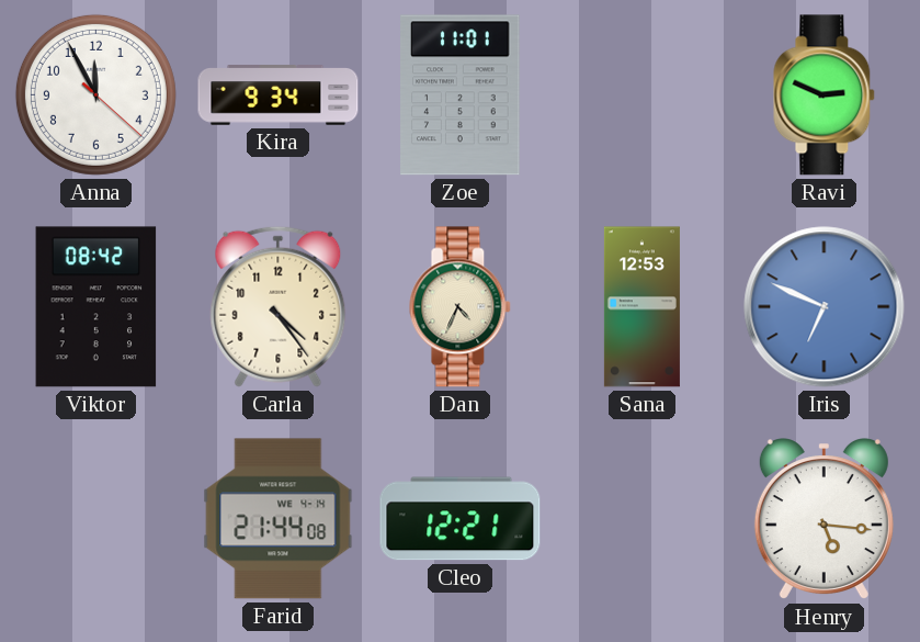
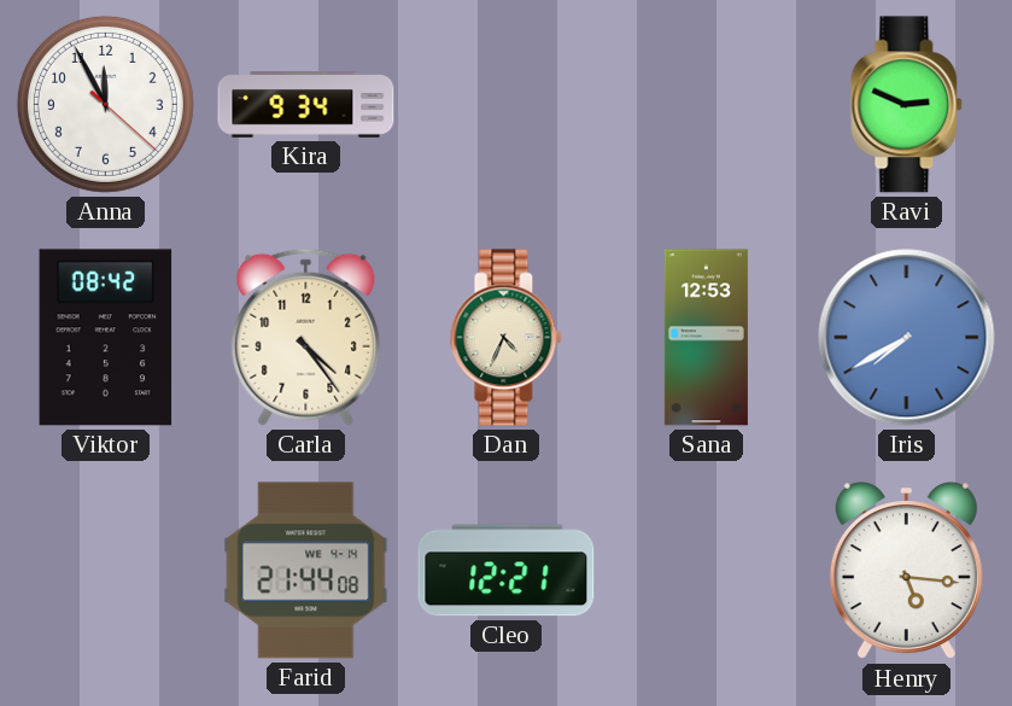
Zoe: 11:01 -> none
Iris: 6:49 -> 7:40
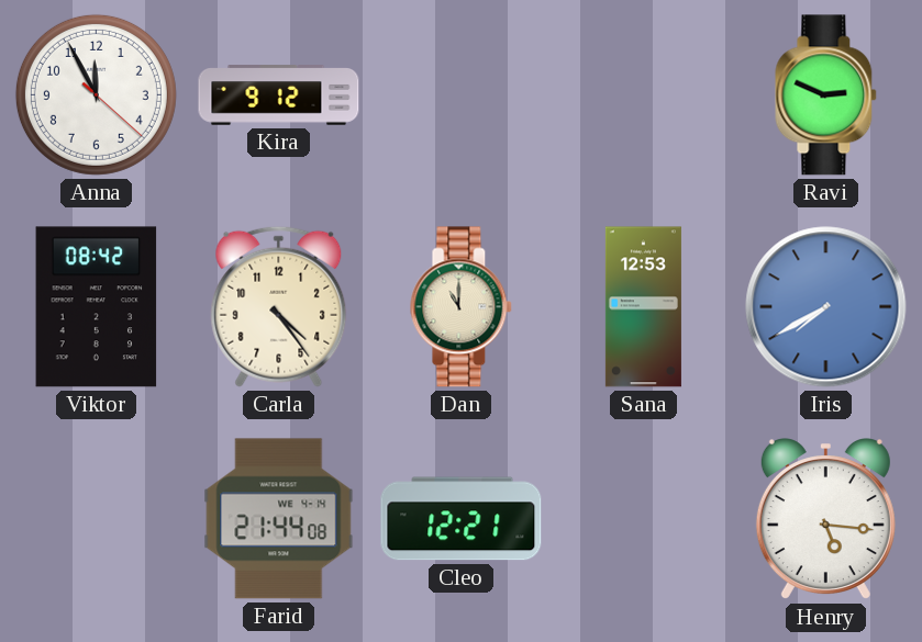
Kira: 9:34 -> 9:12
Dan: 4:34 -> 11:00
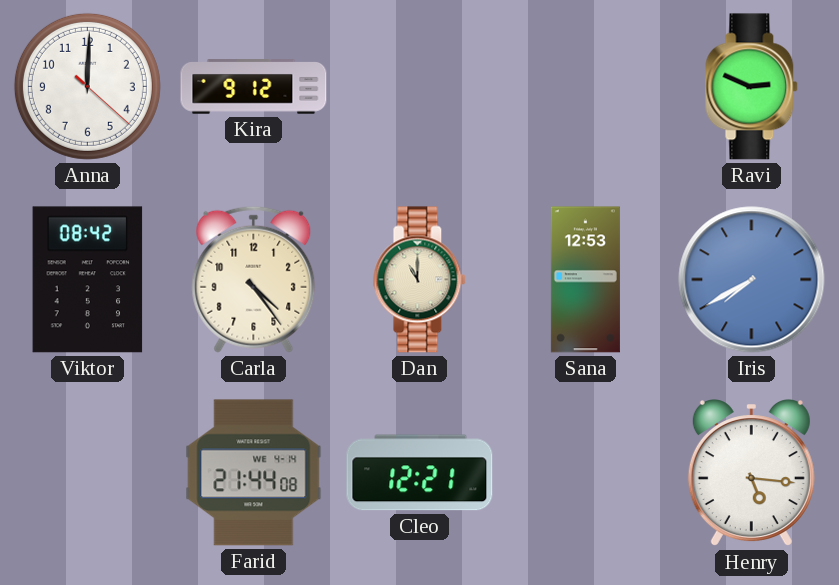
Anna: 11:55 -> 12:00
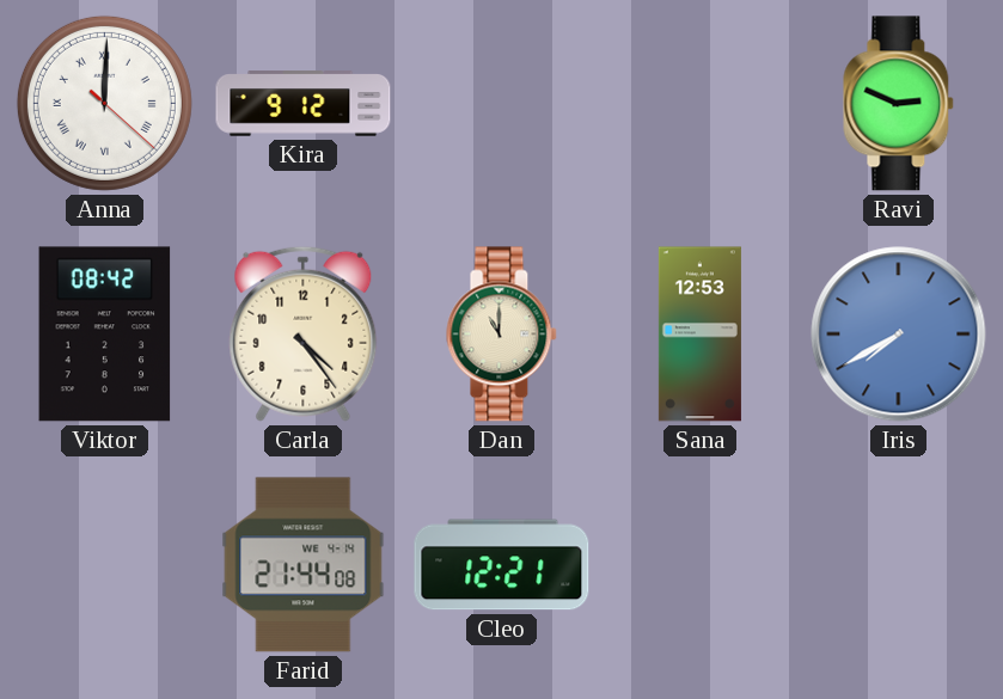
Anna numerals: Arabic -> Roman
Henry: 5:16 -> none
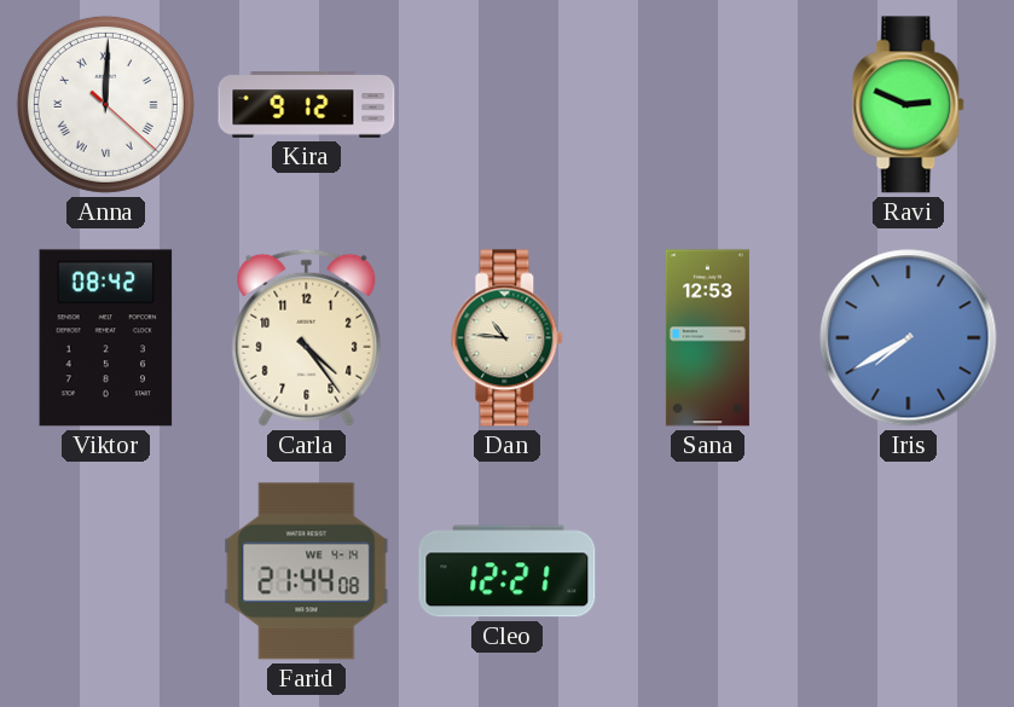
Dan: 11:00 -> 10:46
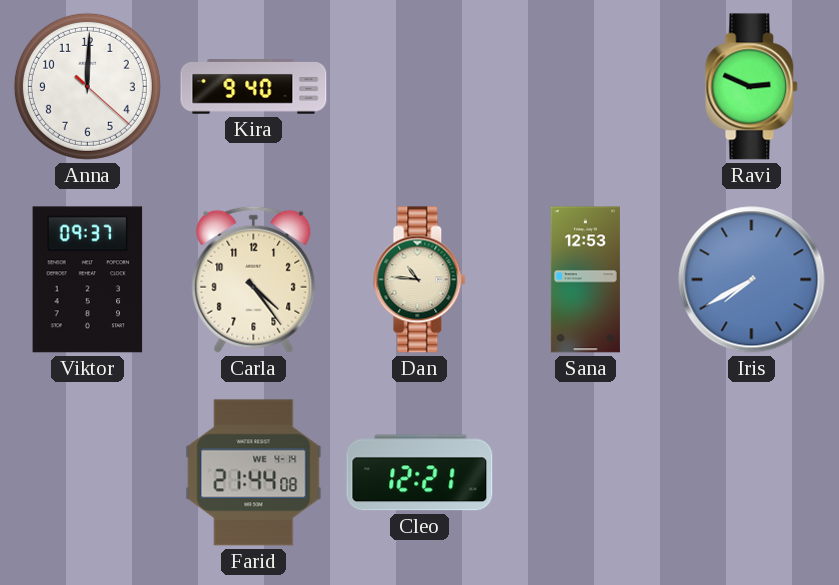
Anna numerals: Roman -> Arabic
Kira: 9:12 -> 9:40
Viktor: 08:42 -> 09:37
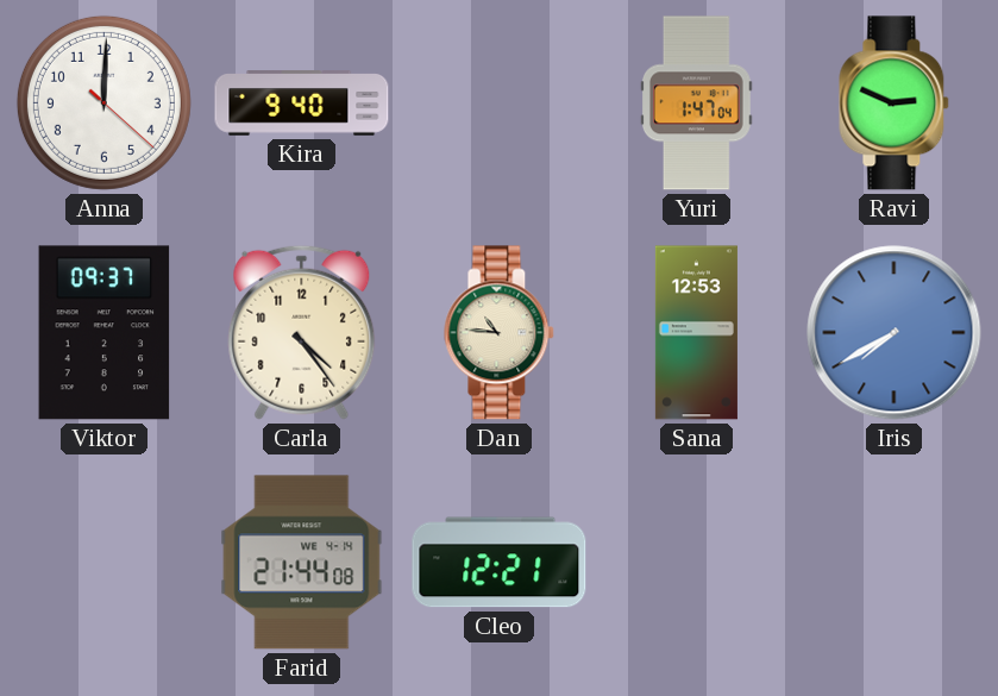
Yuri: none -> 1:47
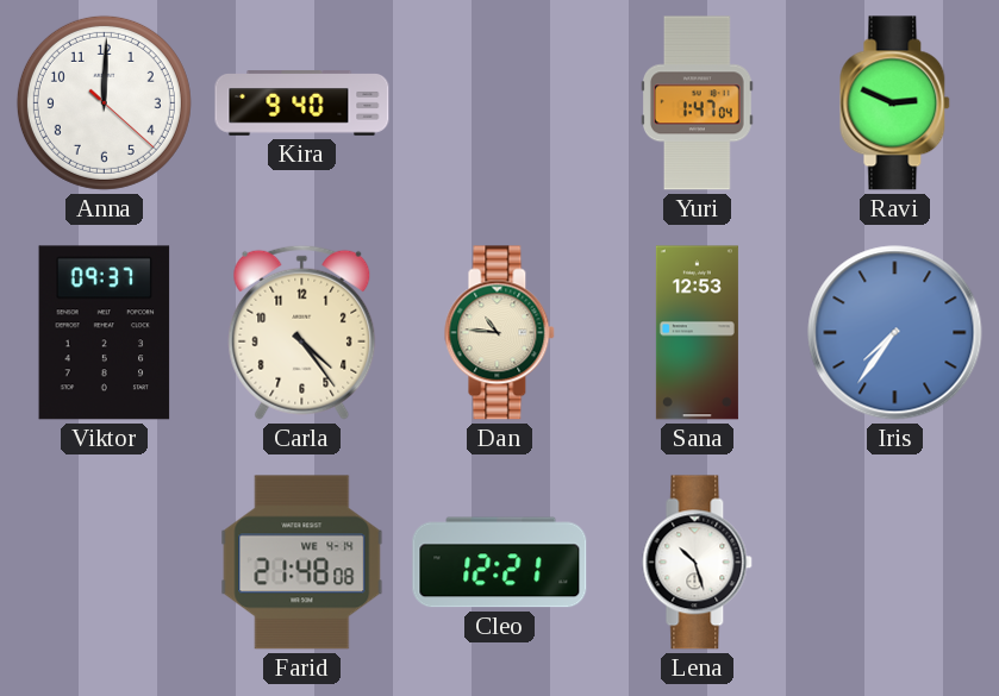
Iris: 7:40 -> 7:36
Farid: 21:44 -> 21:48
Lena: none -> 10:27
